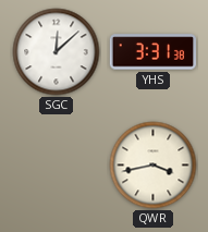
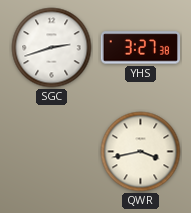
SGC: 12:08 -> 2:42
YHS: 3:31 -> 3:27
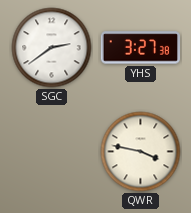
SGC: 2:42 -> 2:39
QWR: 3:43 -> 3:47
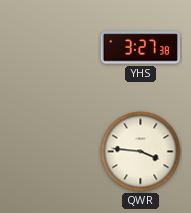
SGC: 2:39 -> none
QWR: 3:47 -> 3:46
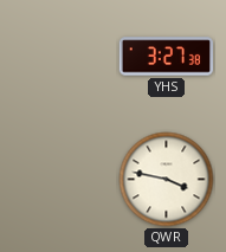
QWR: 3:46 -> 3:47
